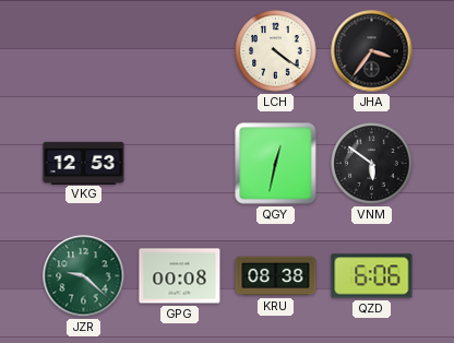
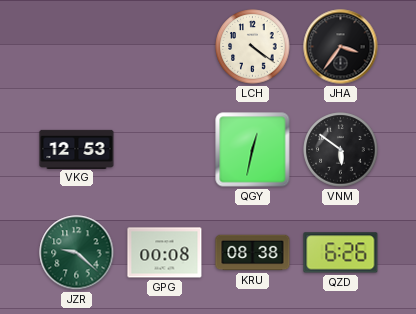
QZD: 6:06 -> 6:26
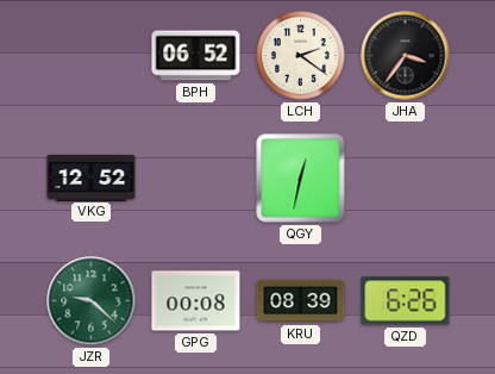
BPH: none -> 06:52
LCH: 4:21 -> 2:21
VKG: 12:53 -> 12:52
VNM: 5:51 -> none
KRU: 08:38 -> 08:39
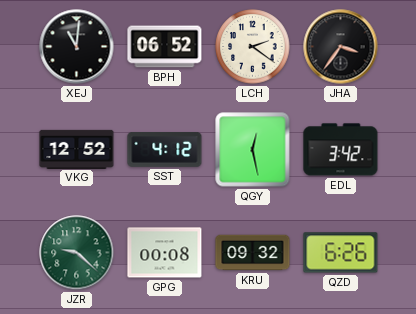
XEJ: none -> 11:01
SST: none -> 4:12
QGY: 12:32 -> 12:28
EDL: none -> 3:42
KRU: 08:39 -> 09:32
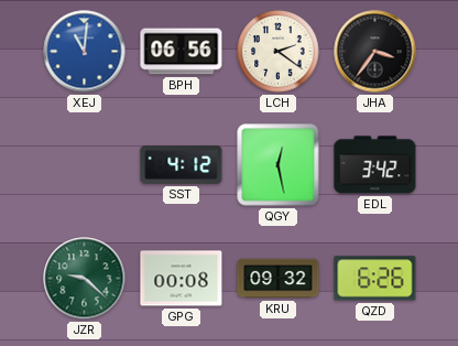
XEJ dial: black -> blue
BPH: 06:52 -> 06:56
VKG: 12:52 -> none
